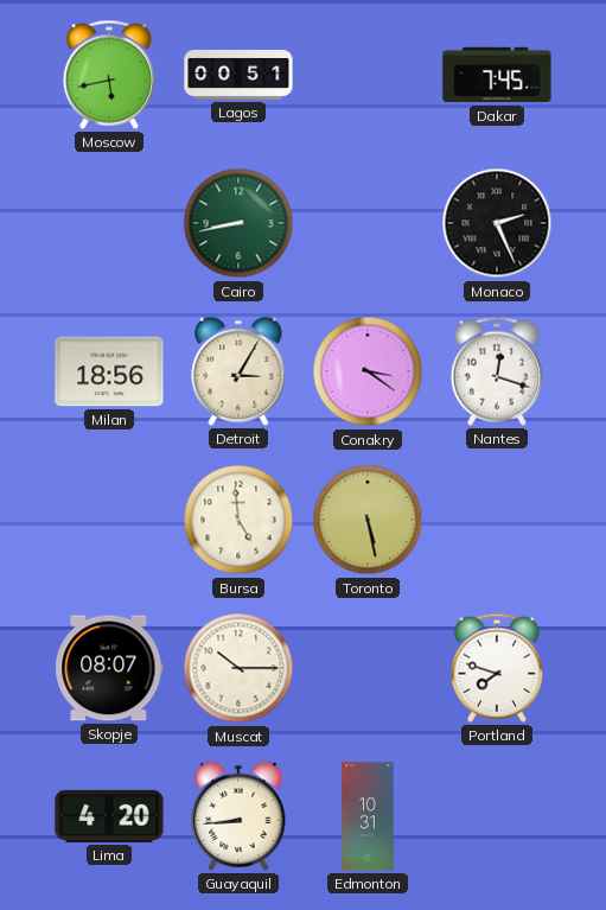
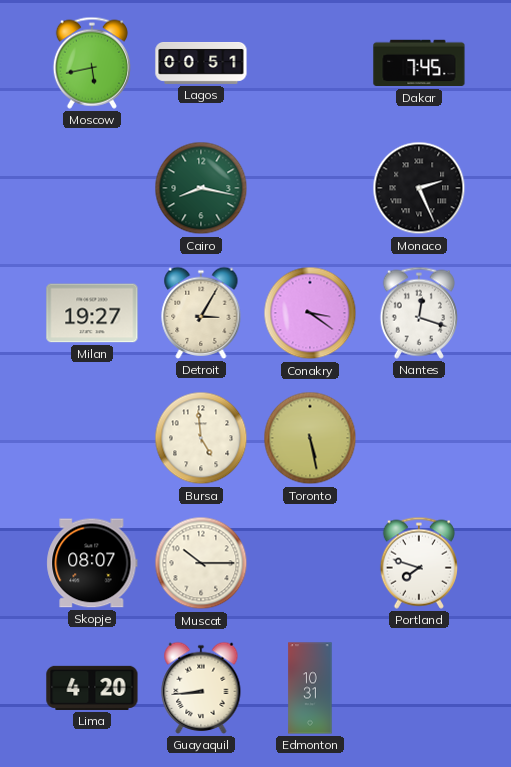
Cairo: 8:43 -> 8:17
Milan: 18:56 -> 19:27
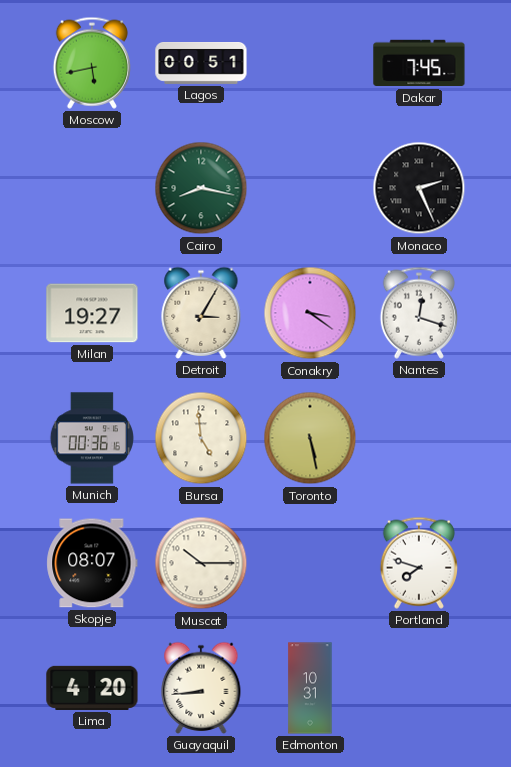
Munich: none -> 00:36
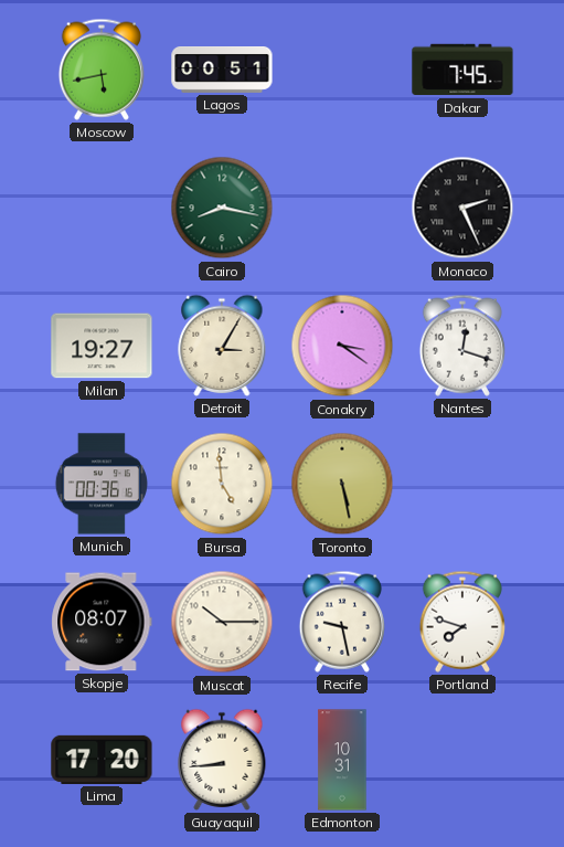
Recife: none -> 9:28
Lima: 4:20 -> 17:20
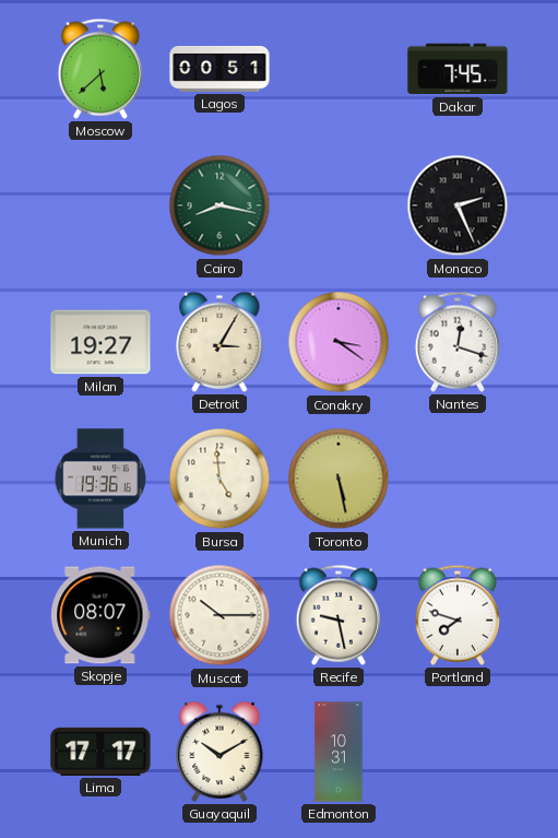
Moscow: 5:43 -> 5:38
Munich: 00:36 -> 19:36
Lima: 17:20 -> 17:17
Guayaquil: 8:44 -> 10:10
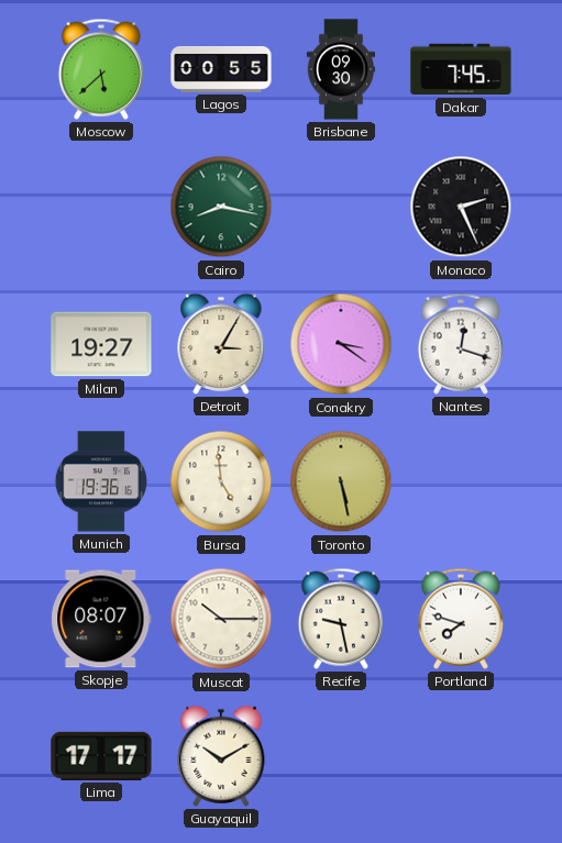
Lagos: 00:51 -> 00:55
Brisbane: none -> 09:30
Edmonton: 10:31 -> none
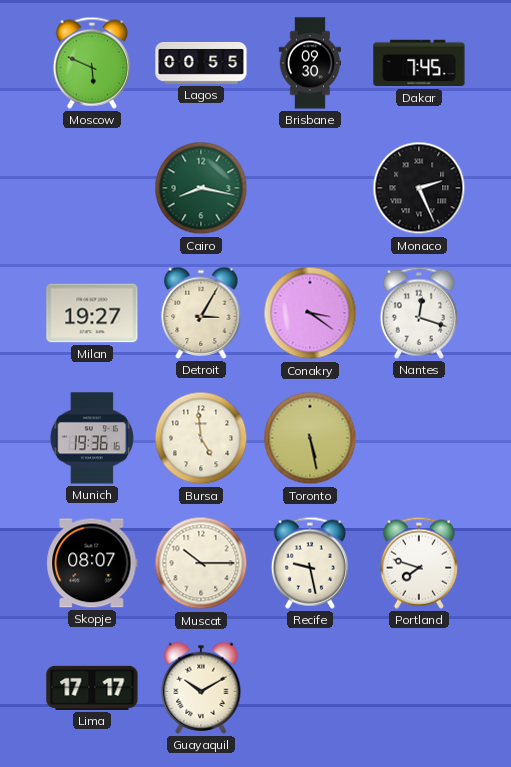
Moscow: 5:38 -> 5:49
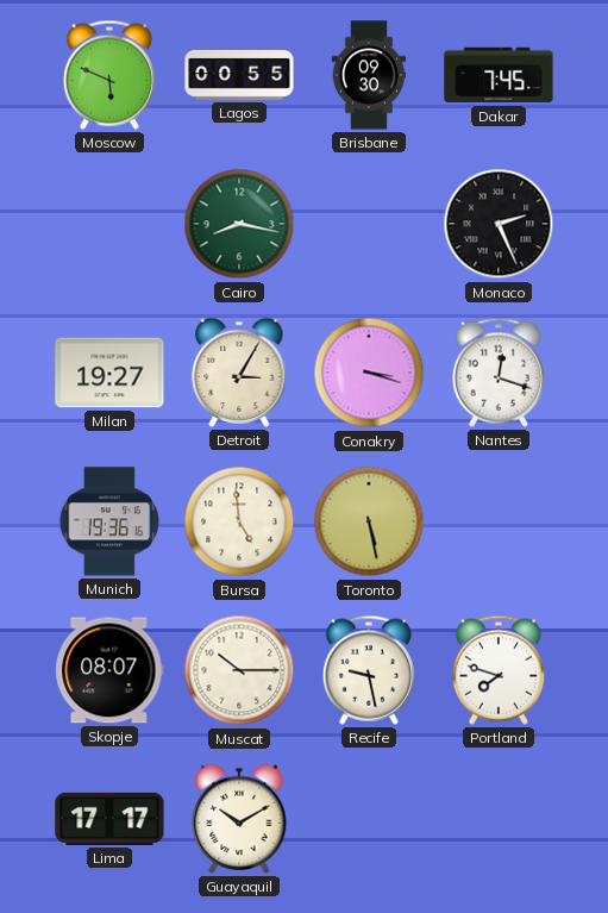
Conakry: 3:21 -> 3:18
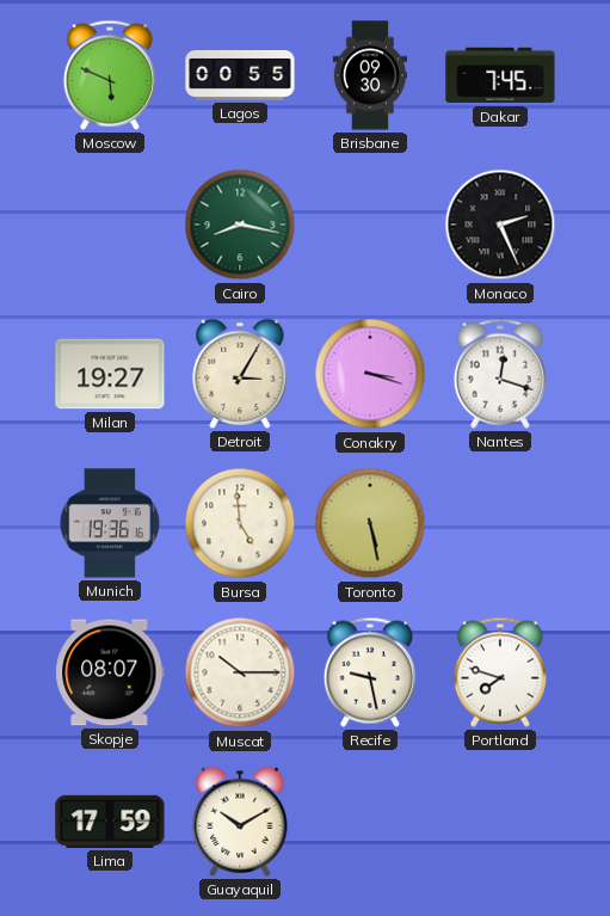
Lima: 17:17 -> 17:59
